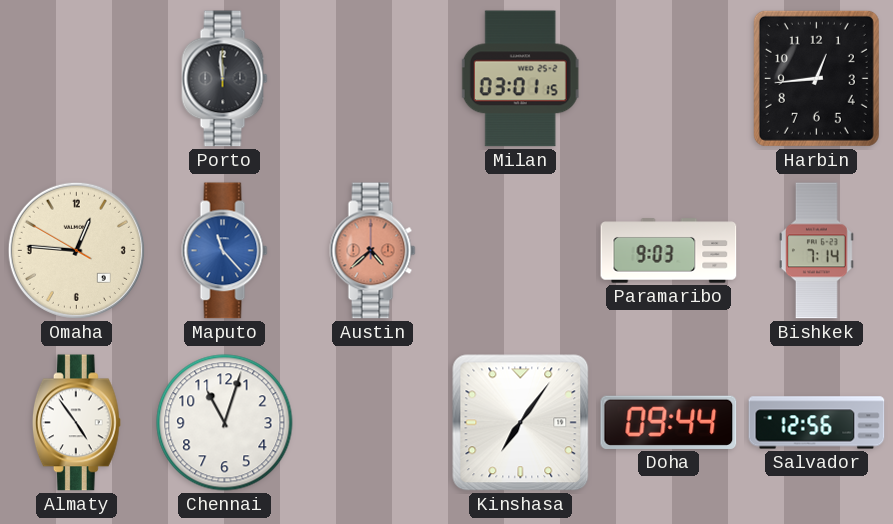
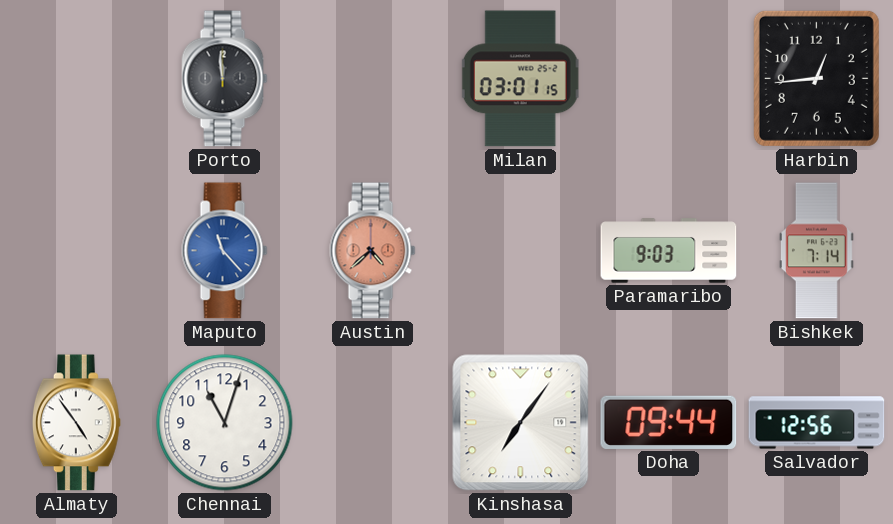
Omaha: 12:45 -> none
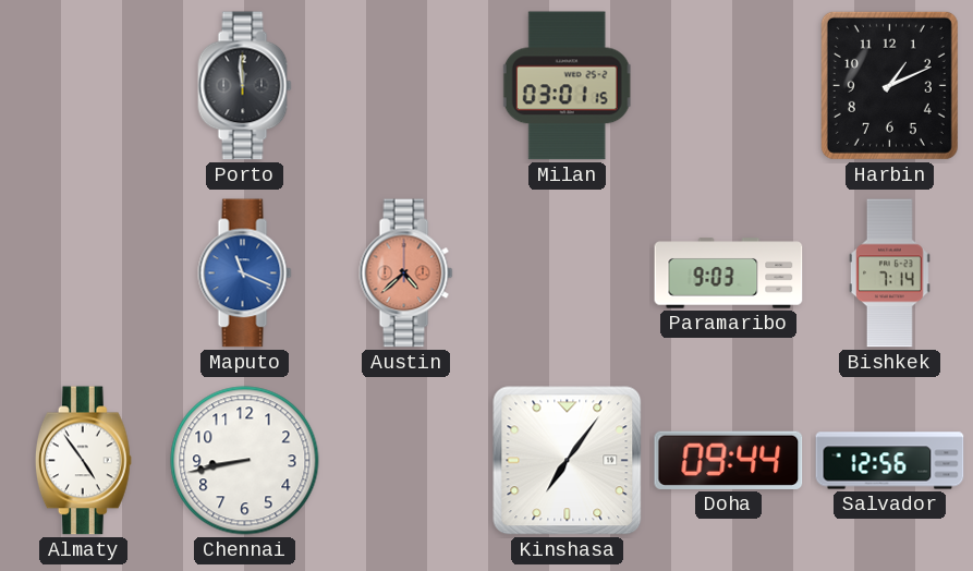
Harbin: 12:44 -> 1:11
Maputo: 11:23 -> 11:19
Chennai: 11:03 -> 8:43
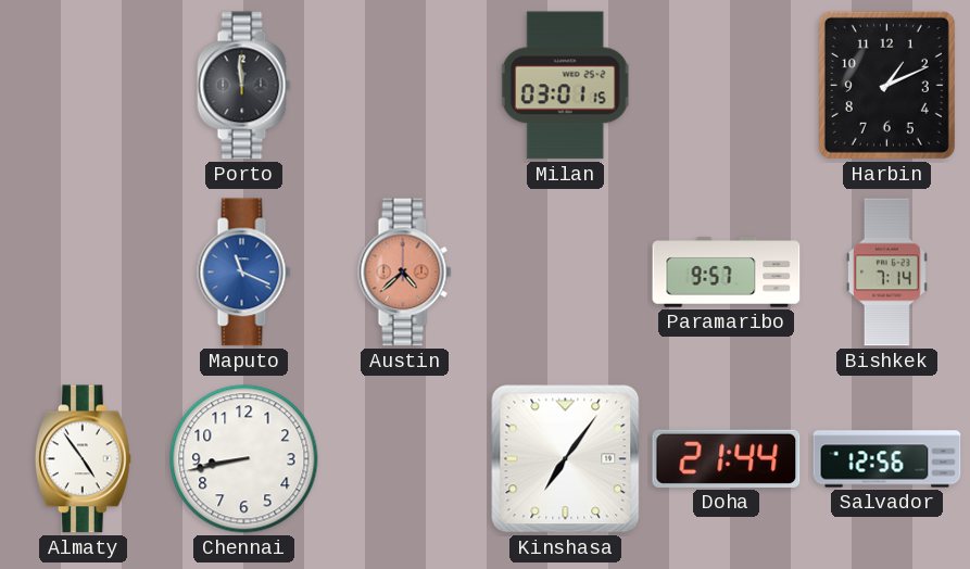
Paramaribo: 9:03 -> 9:57
Doha: 09:44 -> 21:44
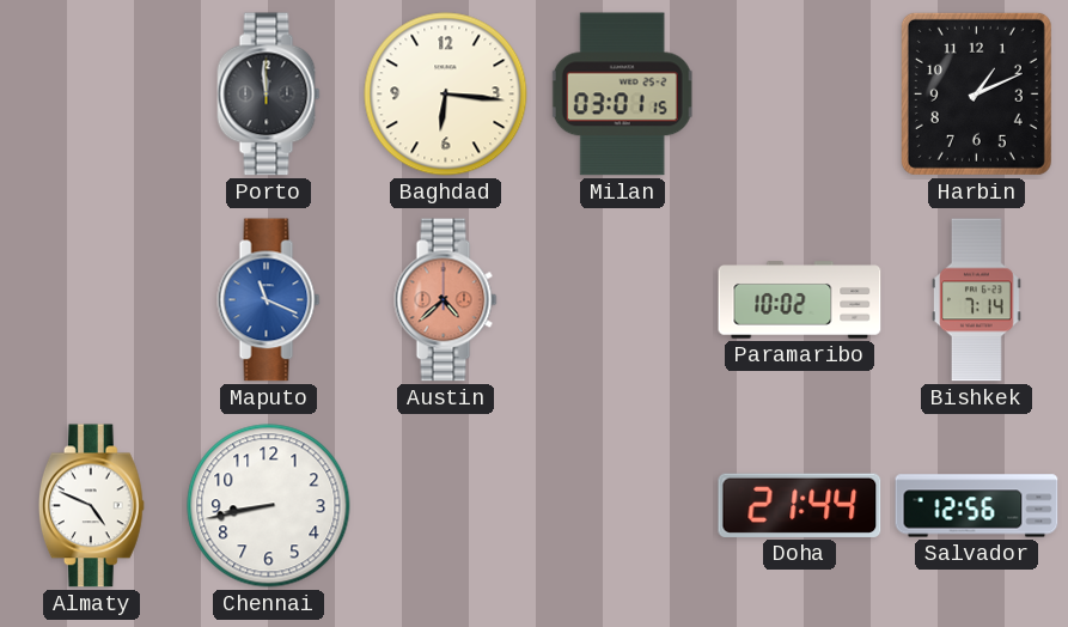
Baghdad: none -> 6:16
Paramaribo: 9:57 -> 10:02
Almaty: 4:54 -> 4:49
Kinshasa: 7:06 -> none
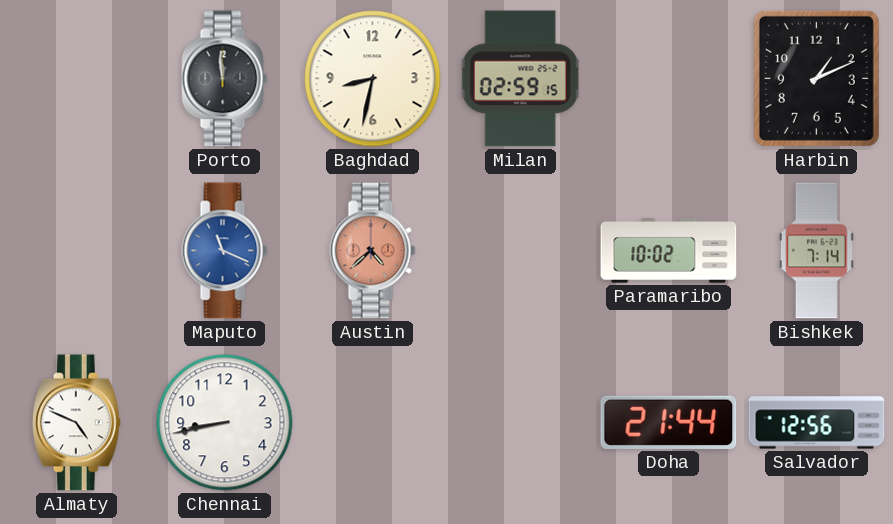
Baghdad: 6:16 -> 8:32
Milan: 03:01 -> 02:59
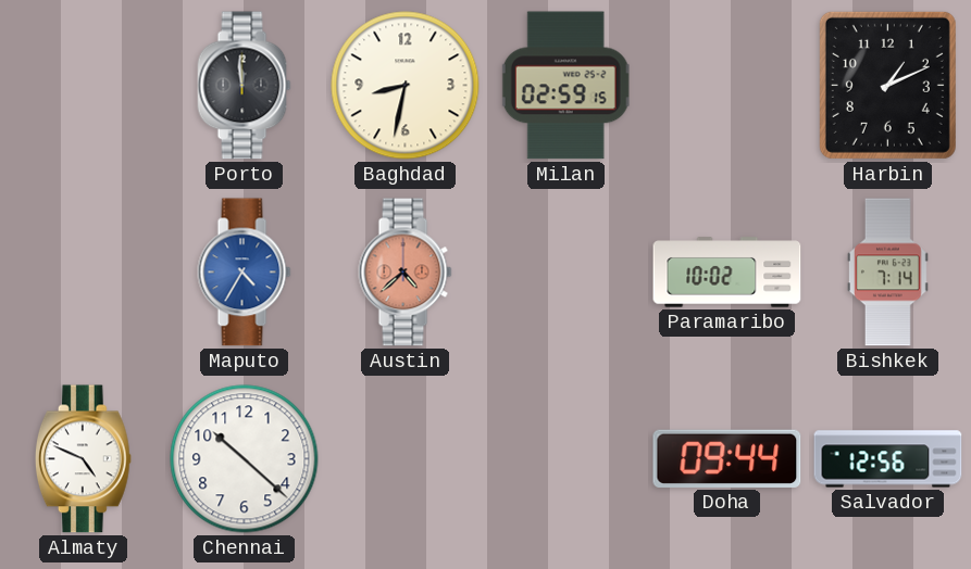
Maputo: 11:19 -> 4:35
Chennai: 8:43 -> 10:22
Doha: 21:44 -> 09:44
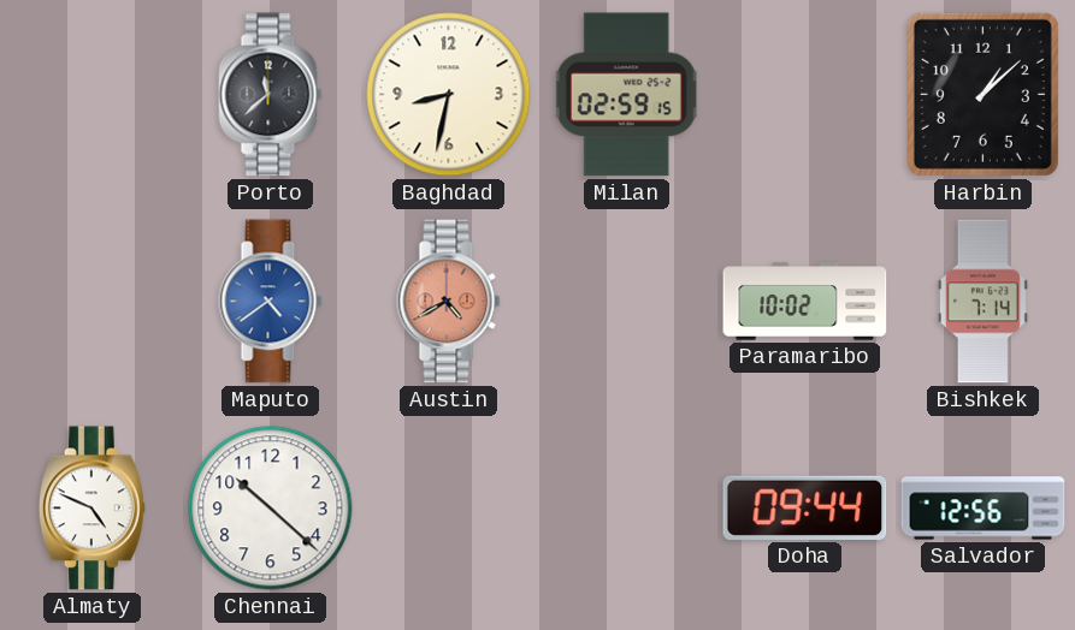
Porto: 11:59 -> 11:38
Harbin: 1:11 -> 1:08
Maputo: 4:35 -> 4:39
Austin: 4:38 -> 4:40
